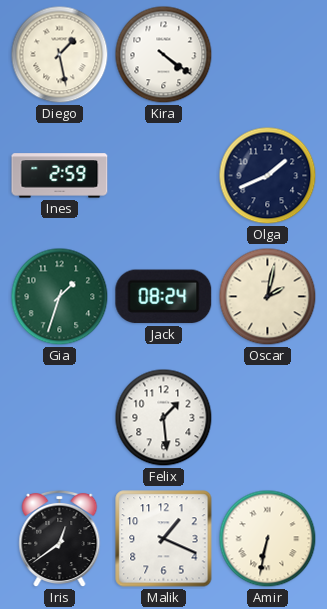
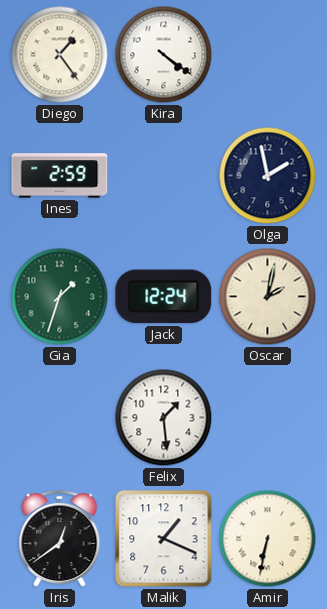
Diego: 1:28 -> 1:24
Olga: 1:41 -> 1:58
Jack: 08:24 -> 12:24
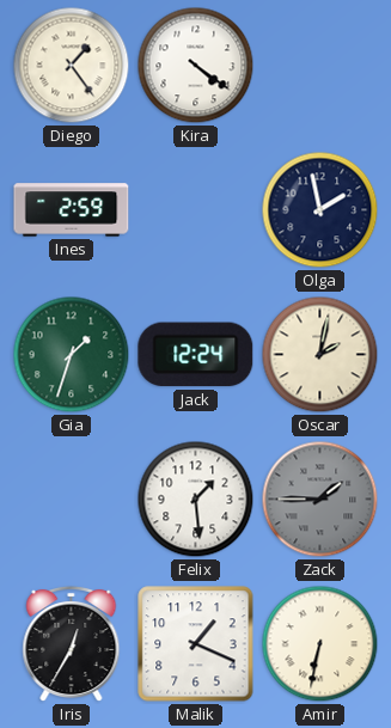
Zack: none -> 1:45
Iris: 12:39 -> 12:35
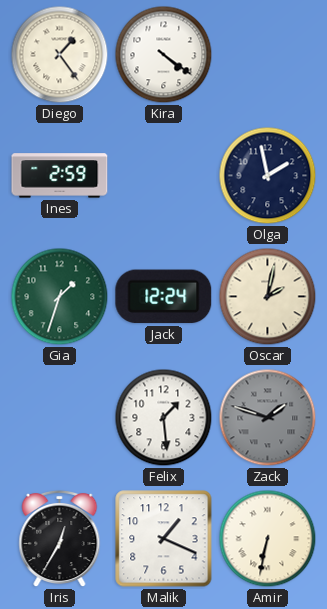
Zack: 1:45 -> 1:48
